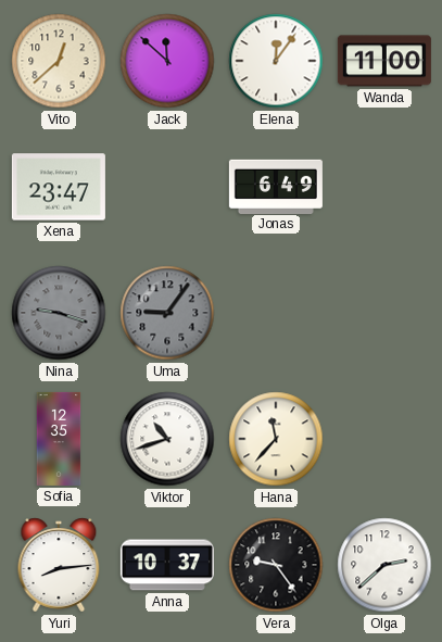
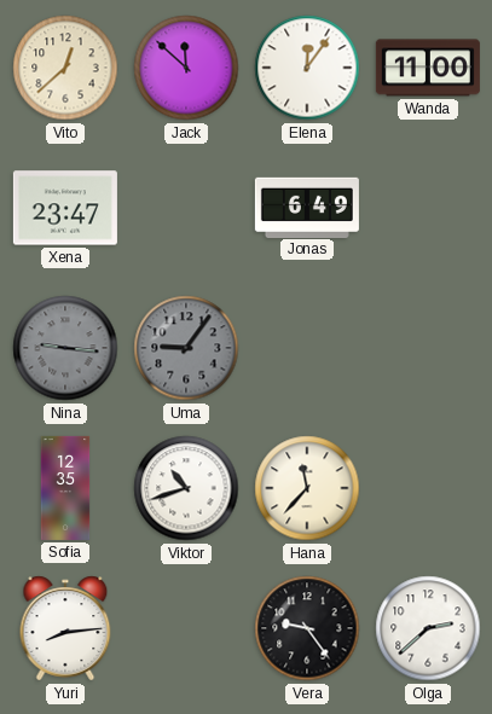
Nina: 9:18 -> 9:16
Anna: 10:37 -> none
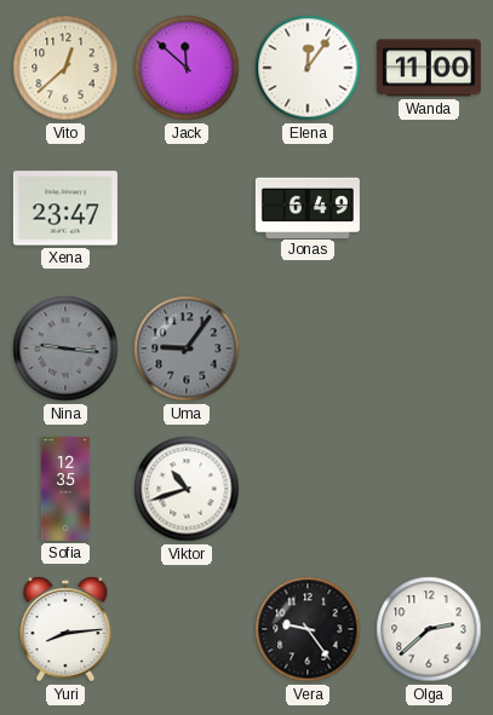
Hana: 11:37 -> none
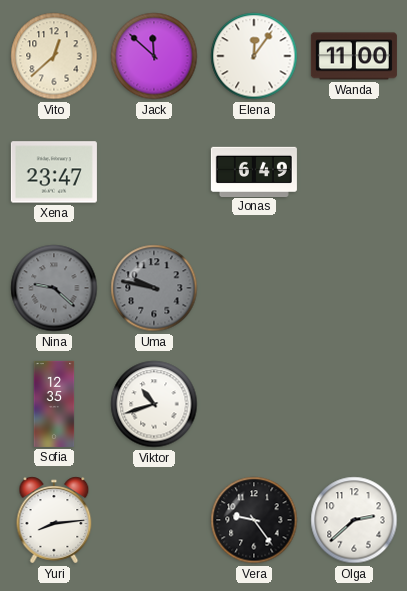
Nina: 9:16 -> 9:22
Uma: 9:06 -> 9:47
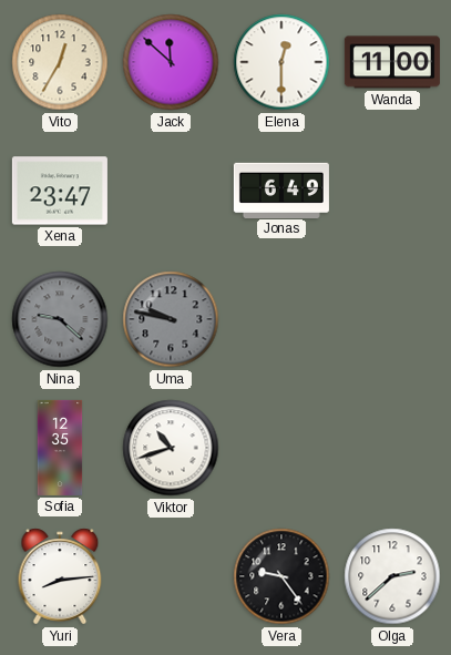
Vito: 12:38 -> 12:35
Elena: 12:06 -> 12:30
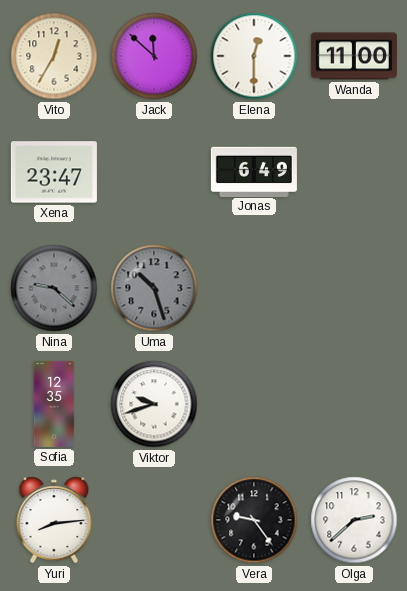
Uma: 9:47 -> 10:27
Viktor: 10:42 -> 9:42
